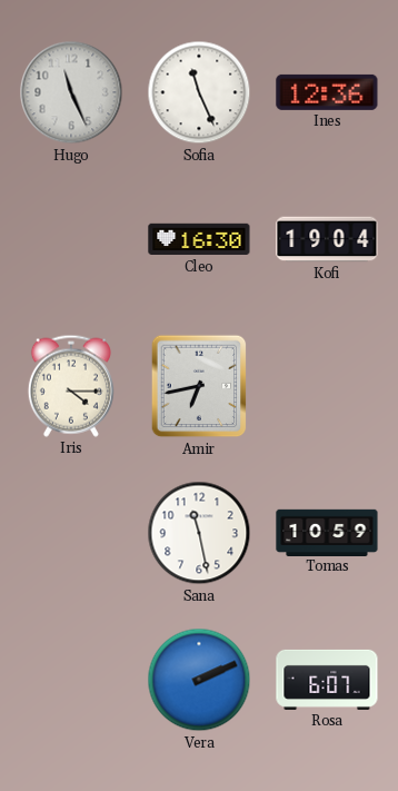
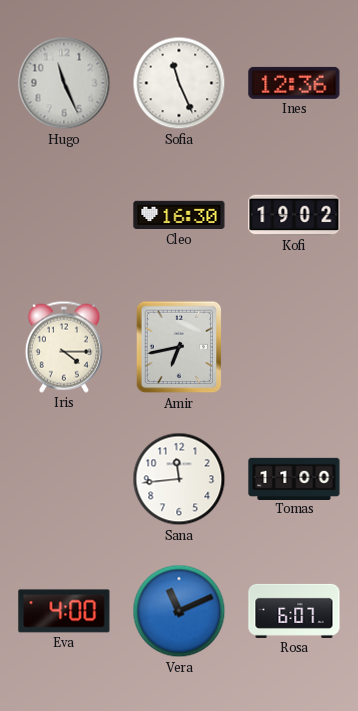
Kofi: 19:04 -> 19:02
Sana: 11:28 -> 11:44
Tomas: 10:59 -> 11:00
Eva: none -> 4:00
Vera: 2:11 -> 11:11
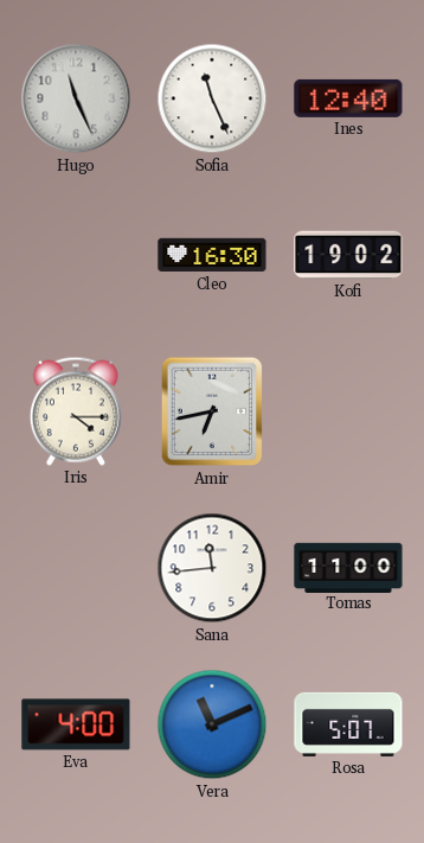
Ines: 12:36 -> 12:40
Rosa: 6:07 -> 5:07
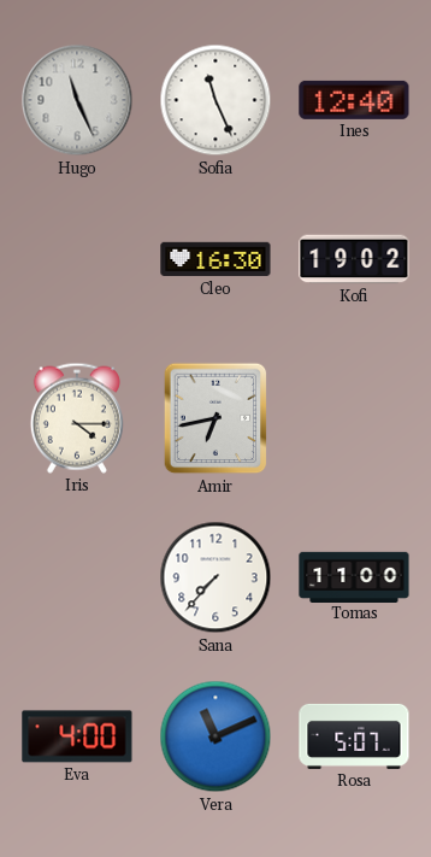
Sana: 11:44 -> 7:37
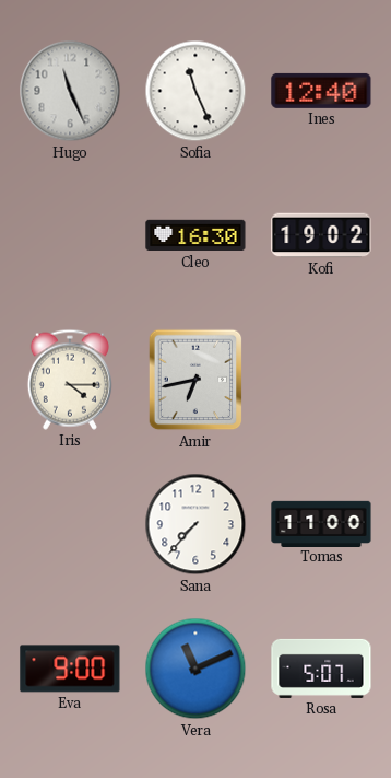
Eva: 4:00 -> 9:00
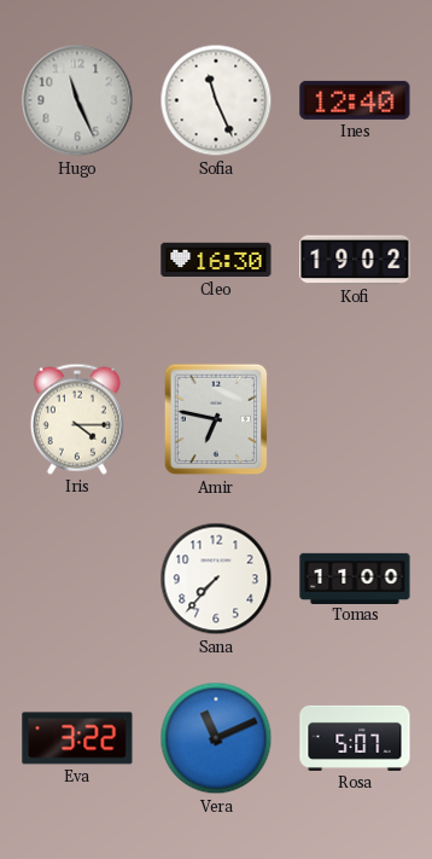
Amir: 6:43 -> 6:47
Eva: 9:00 -> 3:22
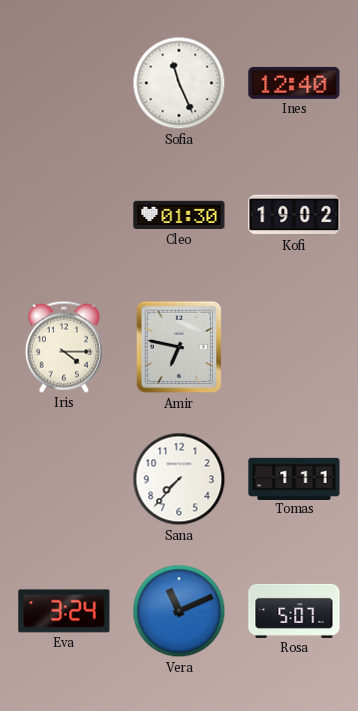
Hugo: 11:26 -> none
Cleo: 16:30 -> 01:30
Tomas: 11:00 -> 1:11
Eva: 3:22 -> 3:24
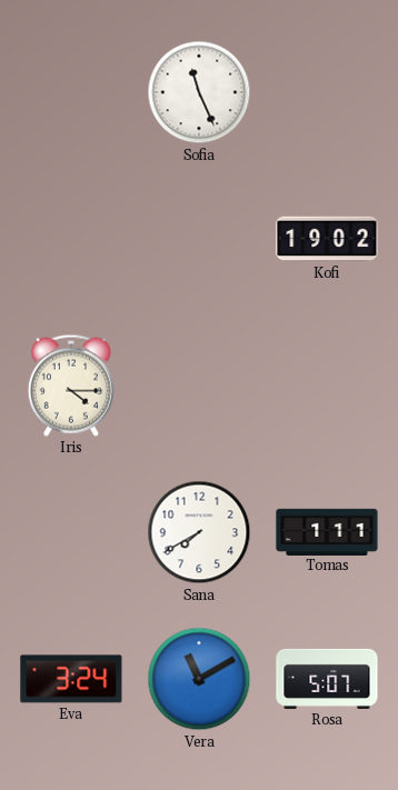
Ines: 12:40 -> none
Cleo: 01:30 -> none
Amir: 6:47 -> none
Sana: 7:37 -> 7:40
Vera: 11:11 -> 11:10
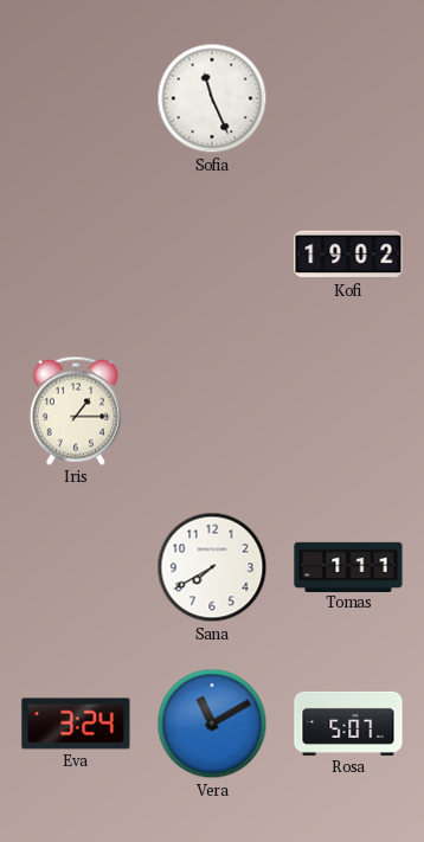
Iris: 4:15 -> 1:15
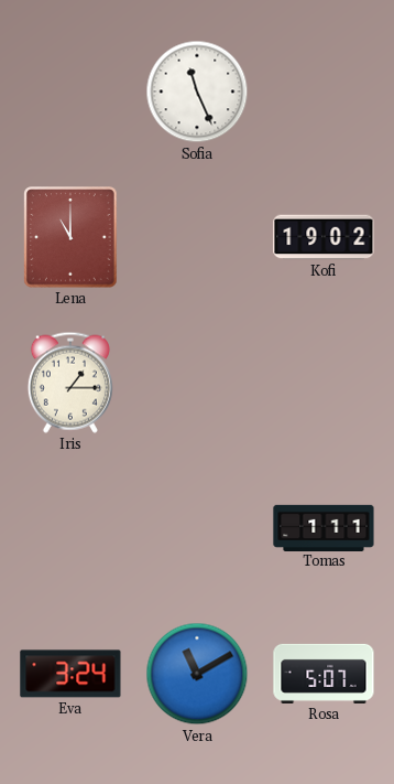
Lena: none -> 11:00
Sana: 7:40 -> none
